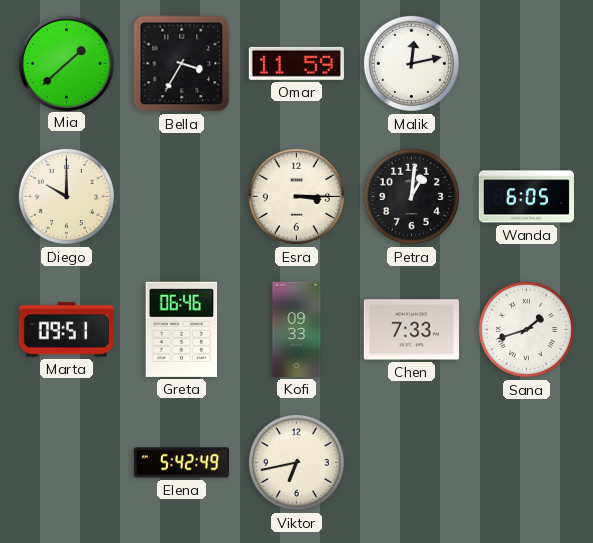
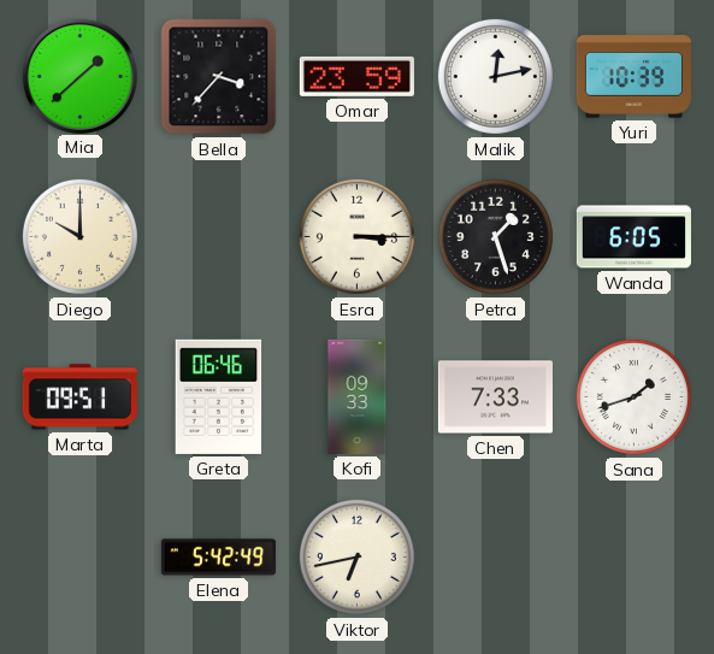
Bella: 3:35 -> 3:37
Omar: 11:59 -> 23:59
Yuri: none -> 10:39
Petra: 1:01 -> 1:27
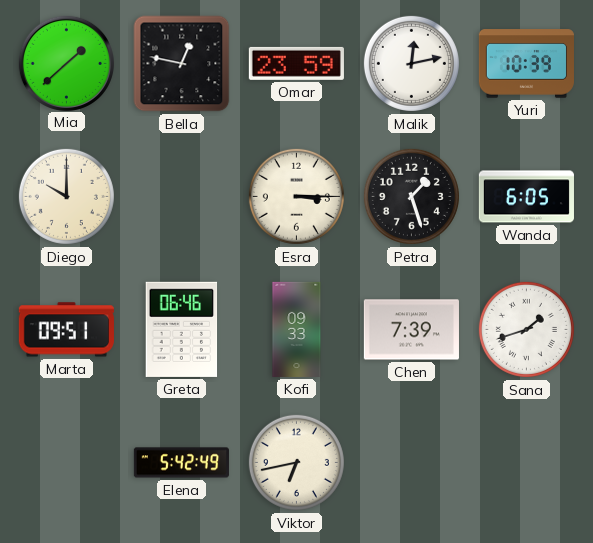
Bella: 3:37 -> 12:47
Chen: 7:33 -> 7:39
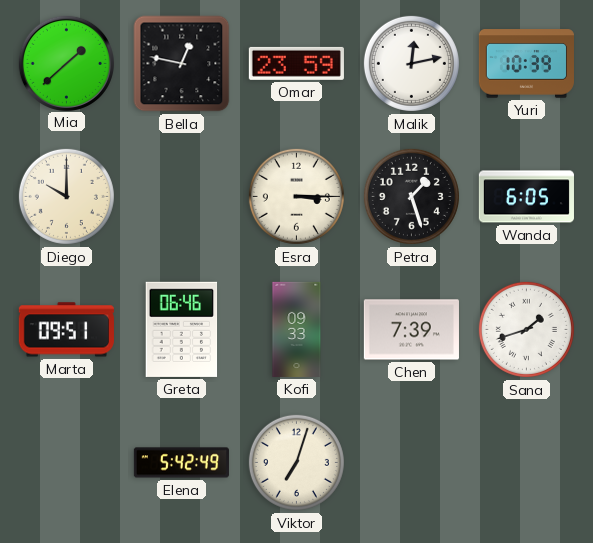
Viktor: 6:43 -> 7:03
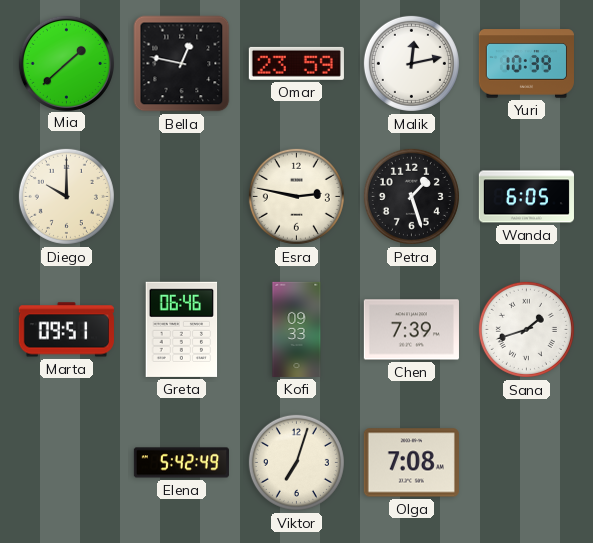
Esra: 3:15 -> 2:47
Olga: none -> 7:08
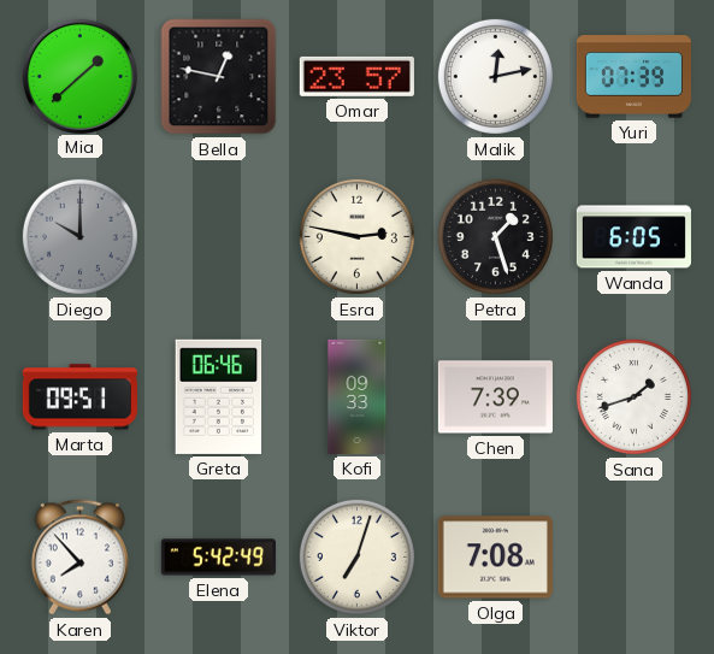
Omar: 23:59 -> 23:57
Yuri: 10:39 -> 07:39
Diego dial: cream -> grey
Karen: none -> 7:53
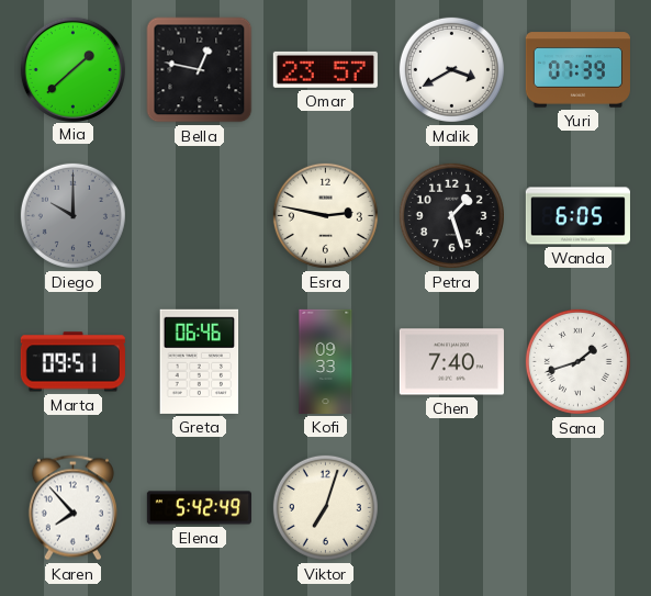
Malik: 12:13 -> 3:40
Chen: 7:39 -> 7:40
Olga: 7:08 -> none
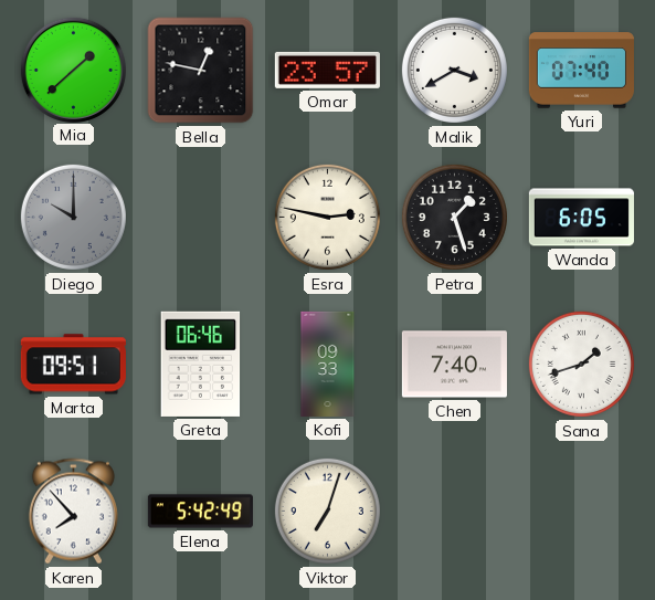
Yuri: 07:39 -> 07:40
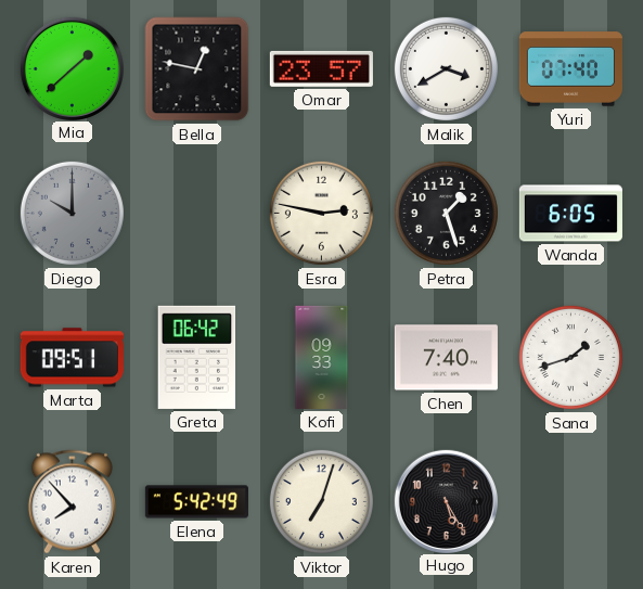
Greta: 06:46 -> 06:42
Hugo: none -> 5:25
